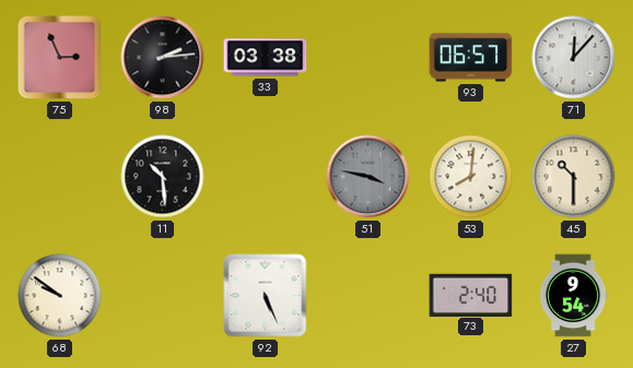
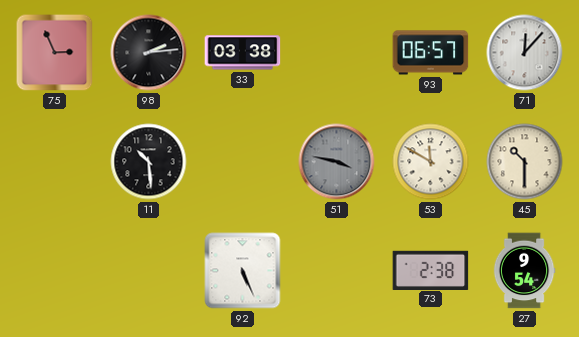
53: 8:01 -> 11:50
68: 9:51 -> none
73: 2:40 -> 2:38
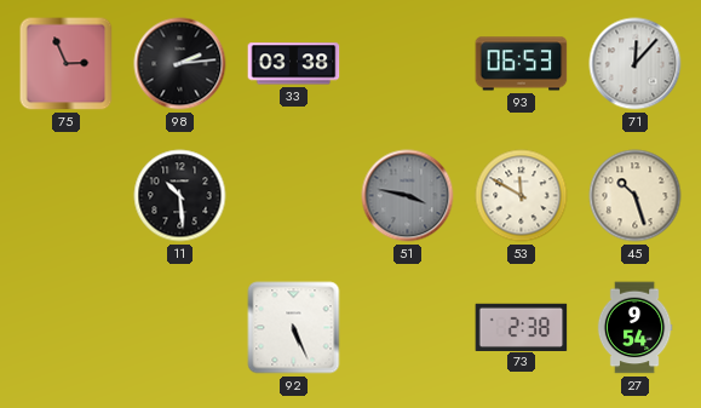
93: 06:57 -> 06:53
45: 10:30 -> 10:27
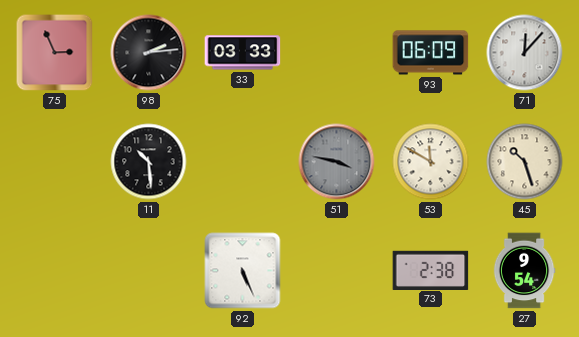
33: 03:38 -> 03:33
93: 06:53 -> 06:09
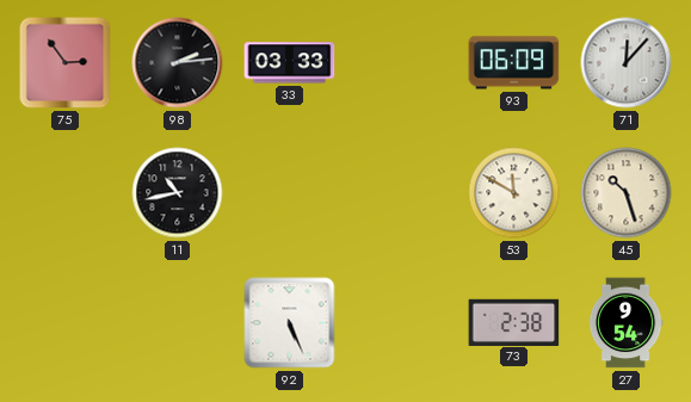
75: 2:56 -> 2:54
11: 10:29 -> 10:43
51: 3:47 -> none
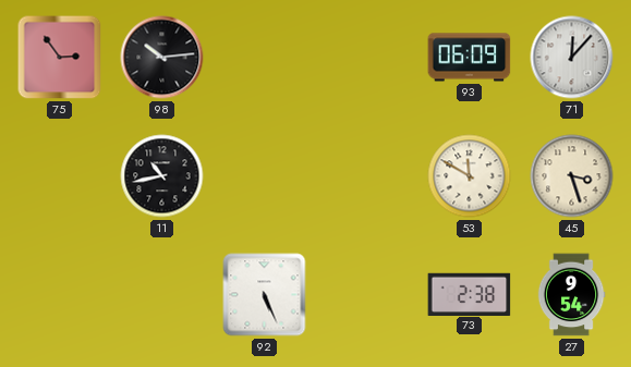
98: 2:14 -> 10:14
33: 03:33 -> none
45: 10:27 -> 3:27
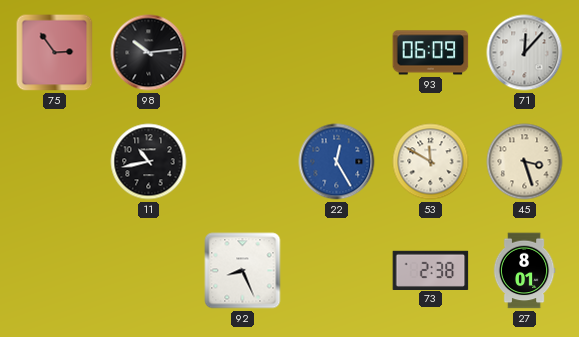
22: none -> 12:25
92: 5:26 -> 8:26
27: 9:54 -> 8:01
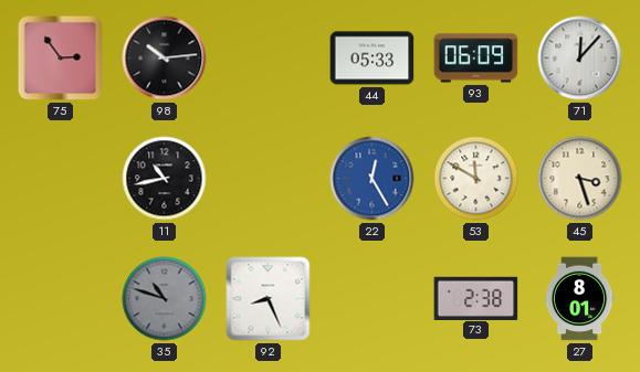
44: none -> 05:33
35: none -> 10:48
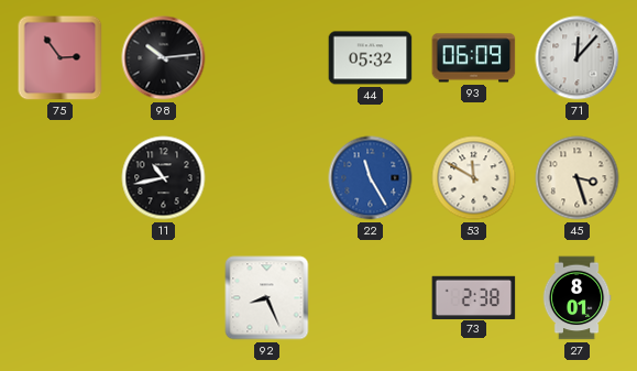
44: 05:33 -> 05:32
22: 12:25 -> 11:25
35: 10:48 -> none
